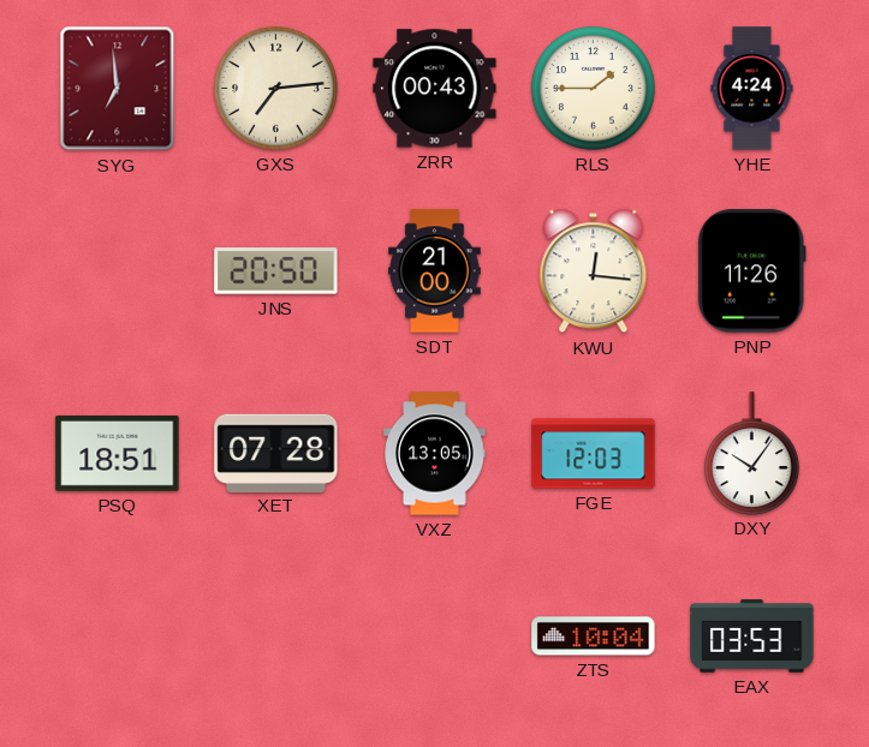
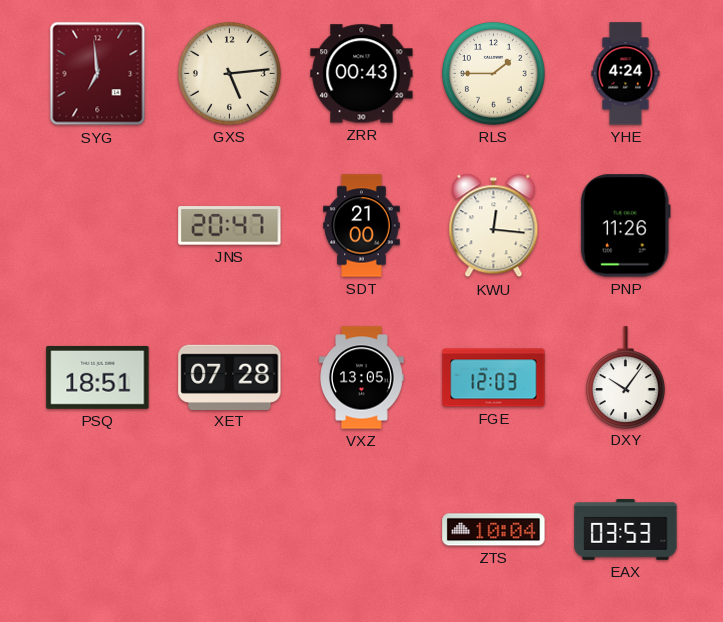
GXS: 7:14 -> 5:14
JNS: 20:50 -> 20:47
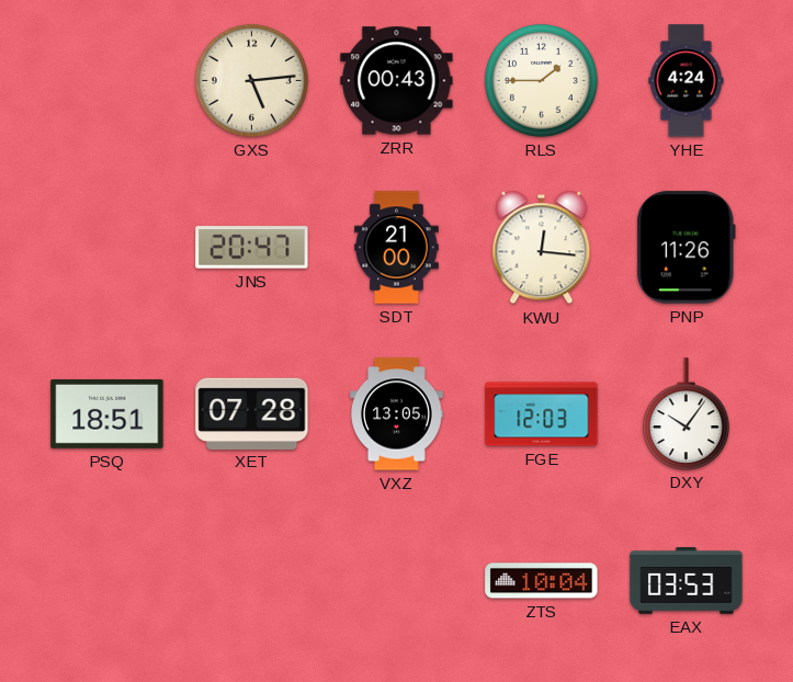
SYG: 6:59 -> none
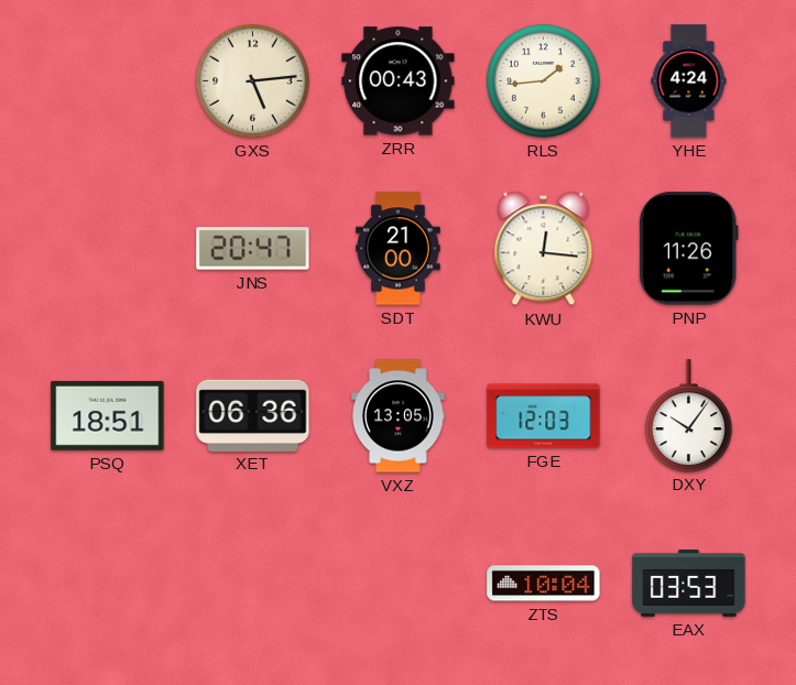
RLS: 1:45 -> 1:44
XET: 07:28 -> 06:36
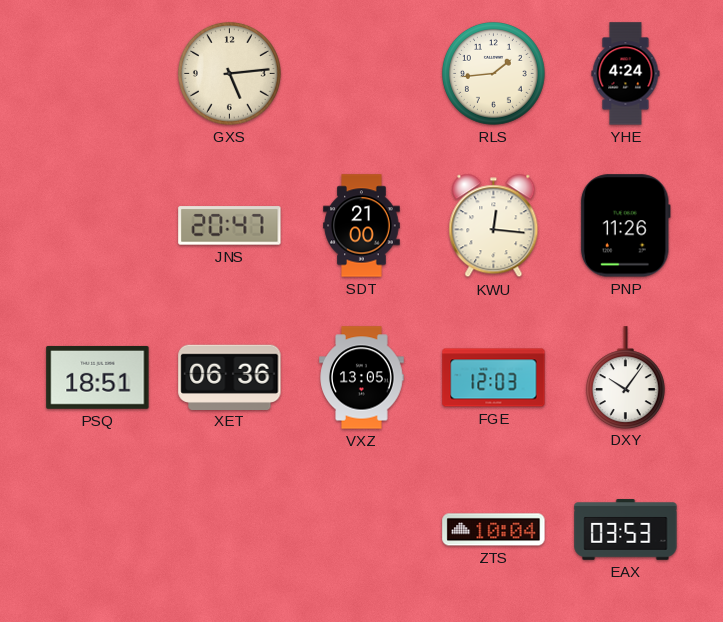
ZRR: 00:43 -> none
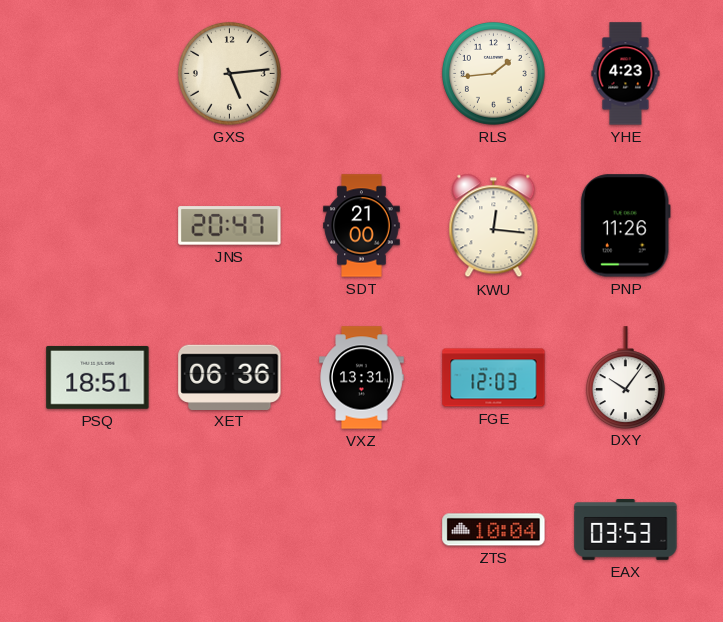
YHE: 4:24 -> 4:23
VXZ: 13:05 -> 13:31
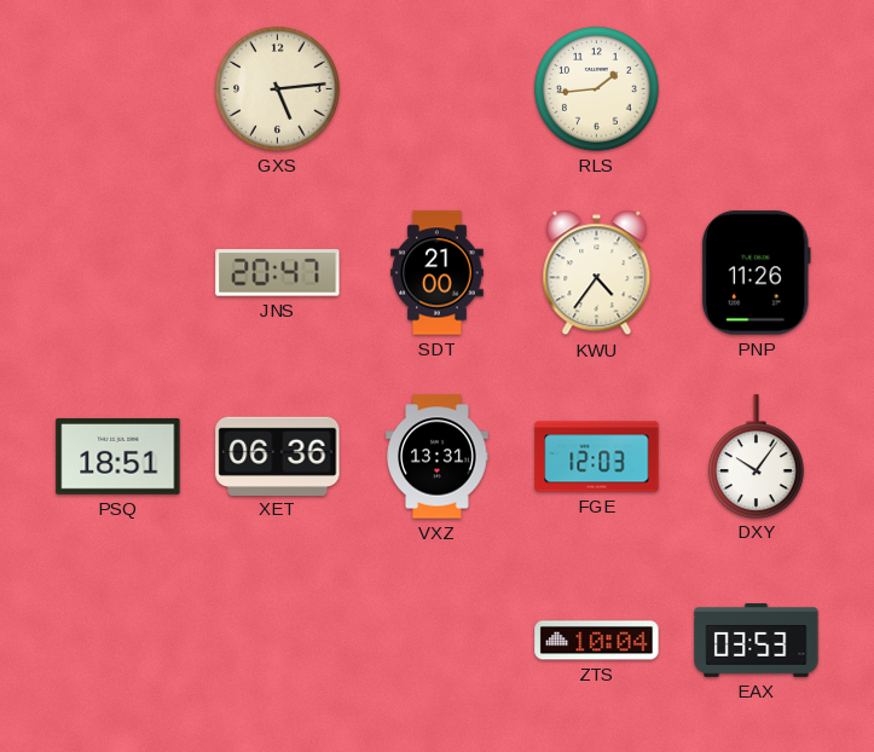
YHE: 4:23 -> none
KWU: 12:16 -> 4:36
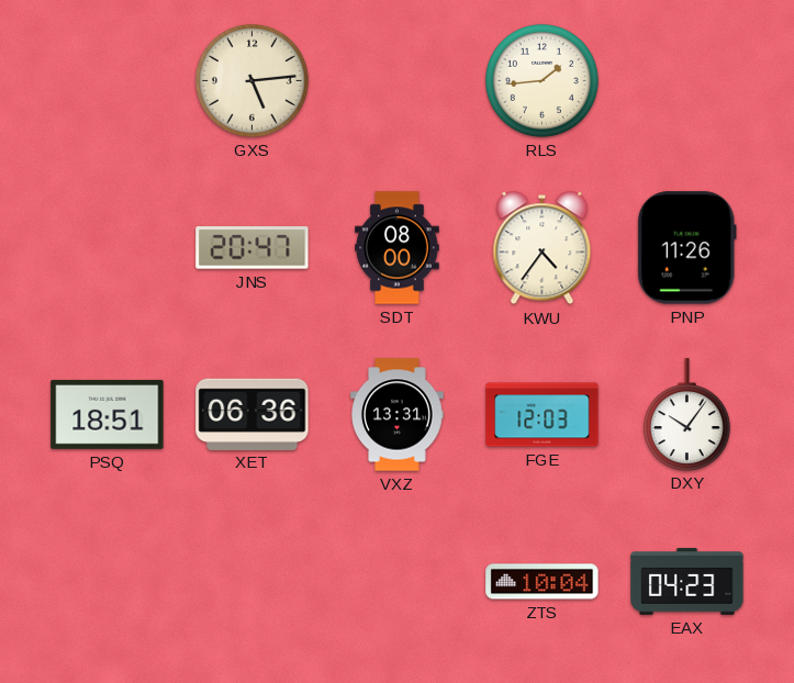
SDT: 21:00 -> 08:00
EAX: 03:53 -> 04:23
